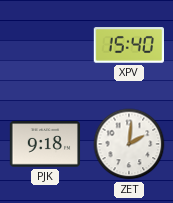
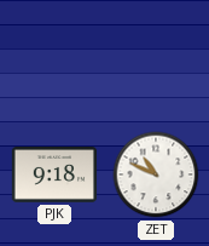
XPV: 15:40 -> none
ZET: 2:01 -> 10:49
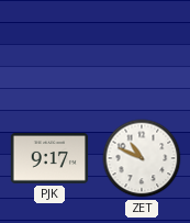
PJK: 9:18 -> 9:17
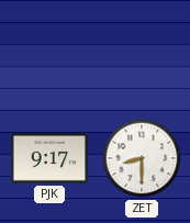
ZET: 10:49 -> 8:30
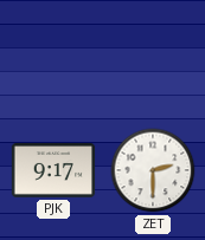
ZET: 8:30 -> 2:30
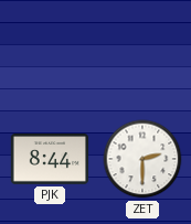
PJK: 9:17 -> 8:44
